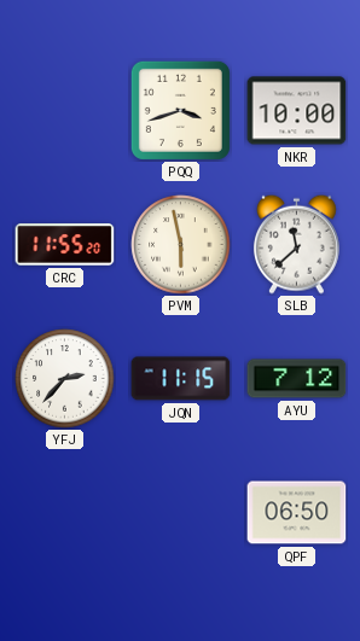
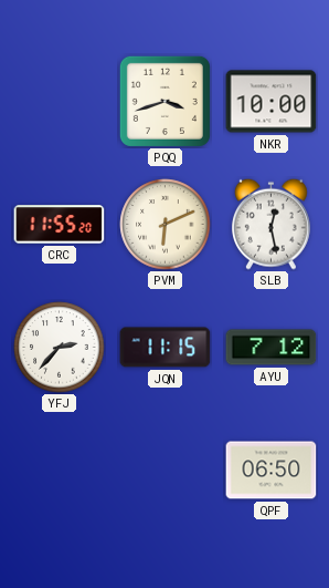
PVM: 5:58 -> 6:11
SLB: 11:38 -> 12:28
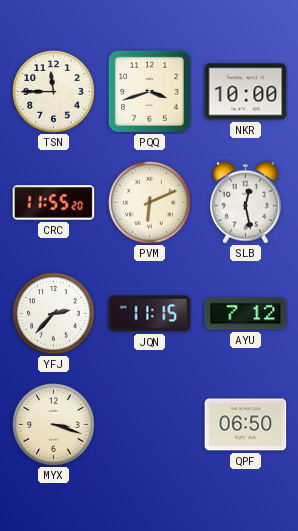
TSN: none -> 11:45
MYX: none -> 3:18
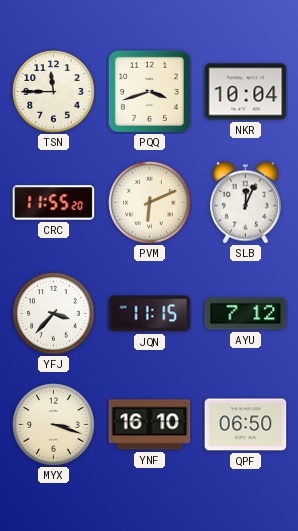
NKR: 10:00 -> 10:04
SLB: 12:28 -> 12:04
YFJ: 2:37 -> 3:37
YNF: none -> 16:10
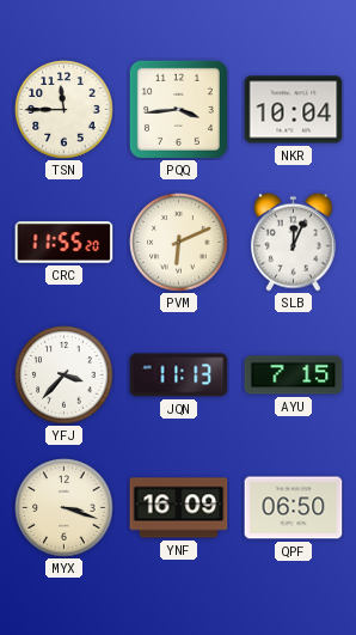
PQQ: 3:42 -> 3:44
JQN: 11:15 -> 11:13
AYU: 7:12 -> 7:15
YNF: 16:10 -> 16:09
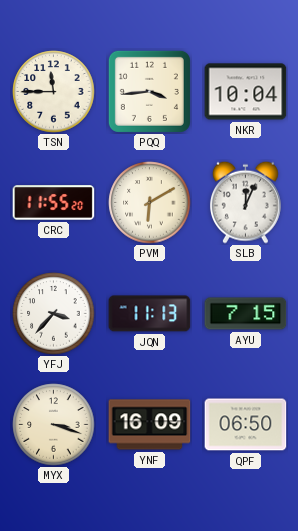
PVM: 6:11 -> 6:10
